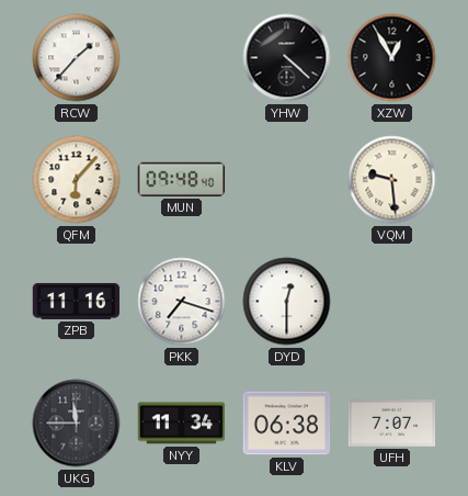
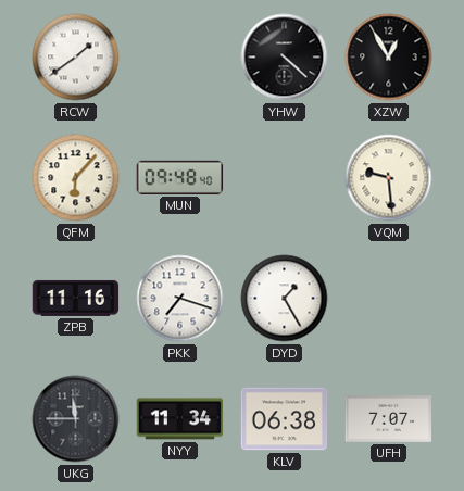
RCW: 1:37 -> 1:39
DYD: 12:30 -> 1:25
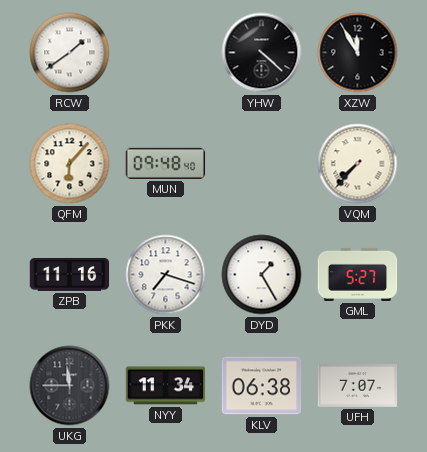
XZW: 12:55 -> 11:55
VQM: 9:29 -> 7:37
GML: none -> 5:27
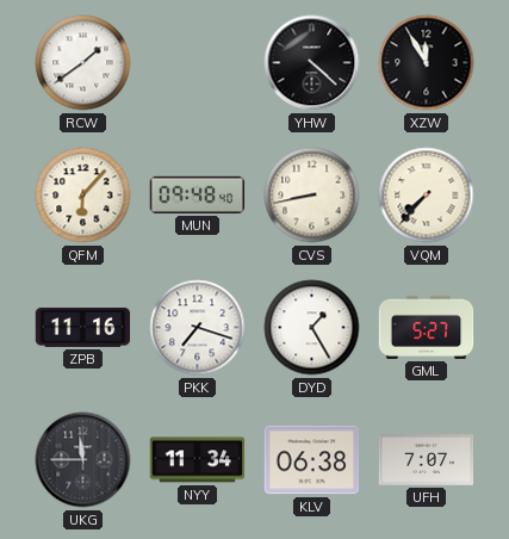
CVS: none -> 8:43
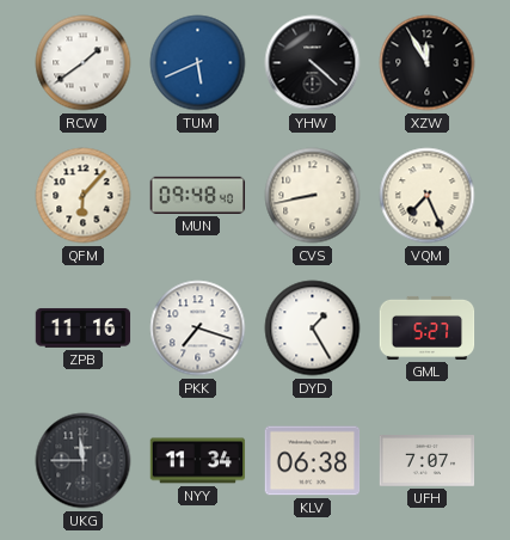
TUM: none -> 5:41
VQM: 7:37 -> 7:26
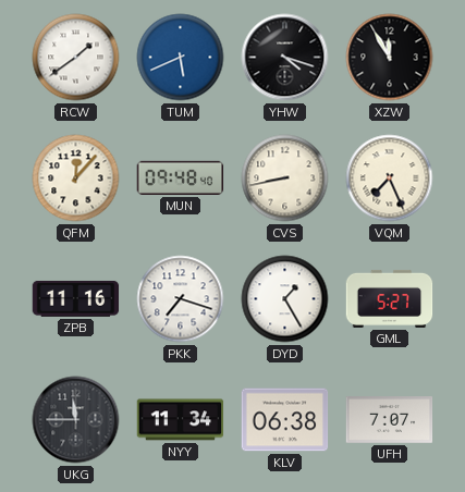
YHW: 4:22 -> 4:18
QFM: 6:07 -> 12:07
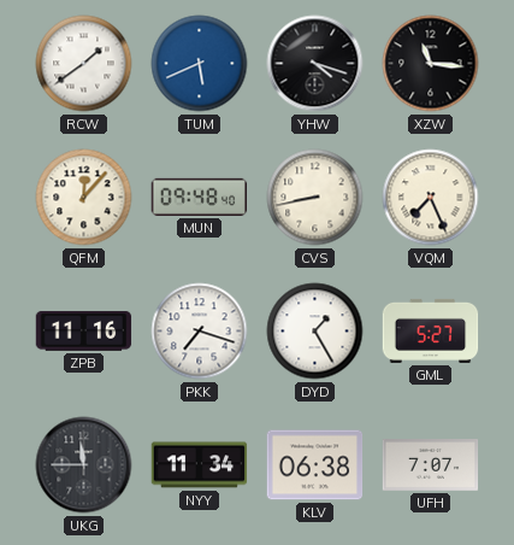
XZW: 11:55 -> 11:16
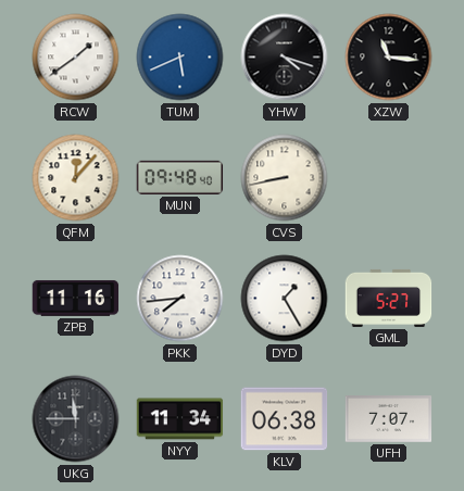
VQM: 7:26 -> none
PKK: 7:18 -> 7:44
